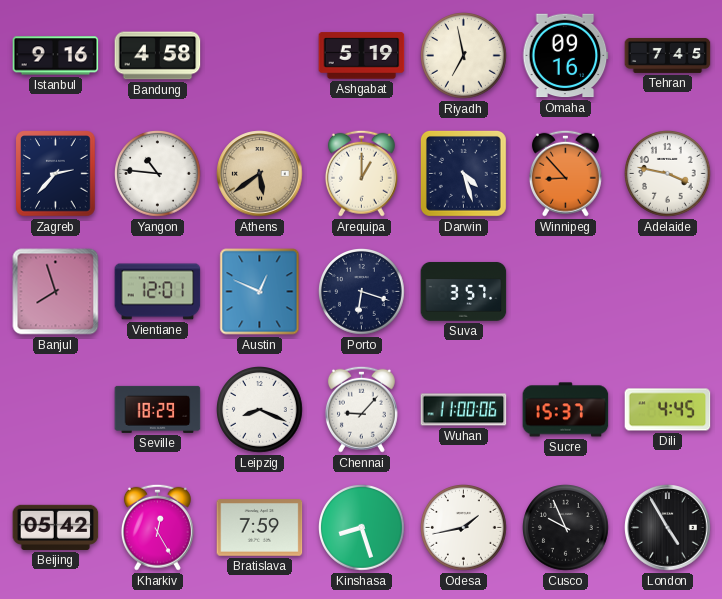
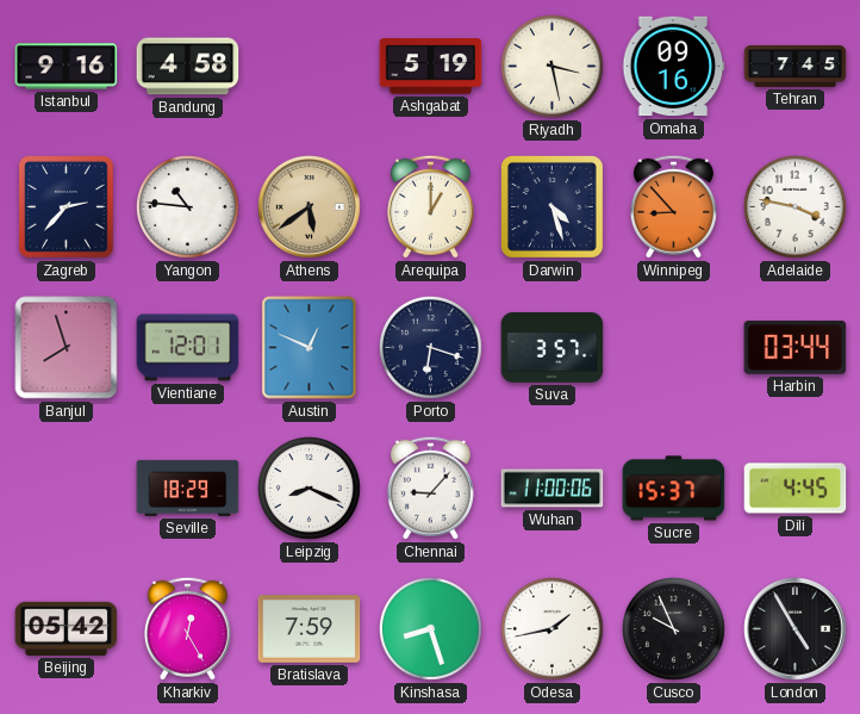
Riyadh: 6:58 -> 3:28
Harbin: none -> 03:44
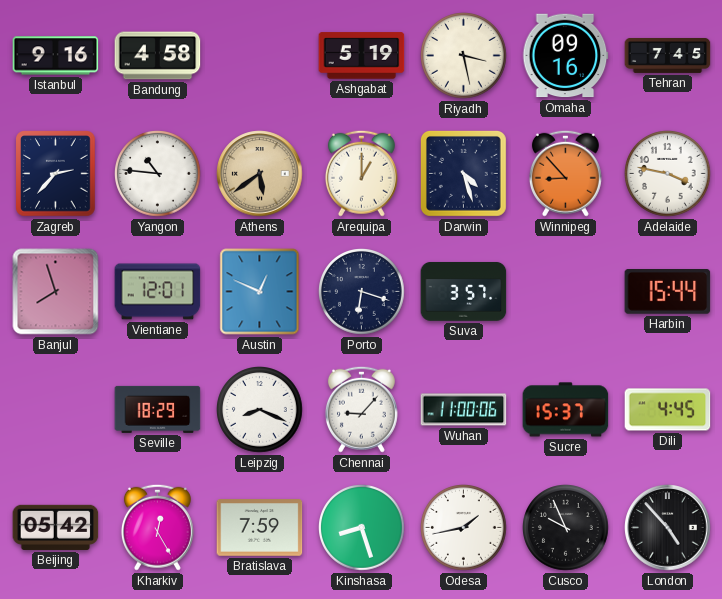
Harbin: 03:44 -> 15:44
London: 4:55 -> 4:53
